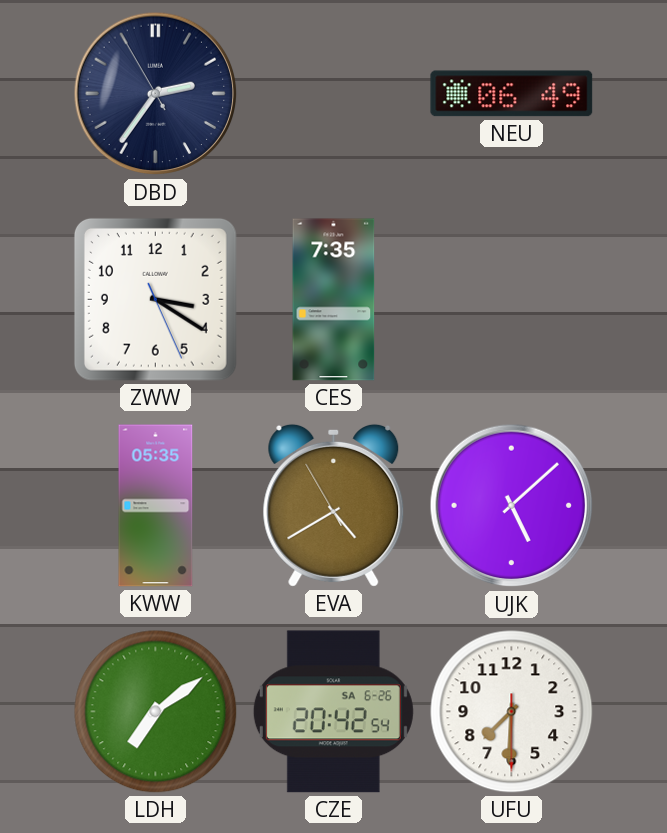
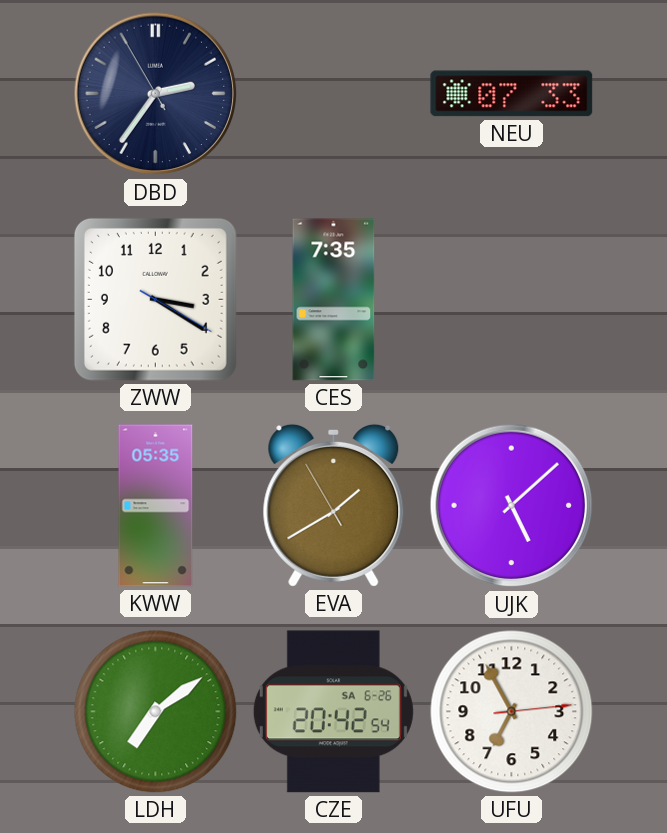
NEU: 06:49 -> 07:33
ZWW: 3:20:26 -> 3:20:20
EVA: 4:39 -> 1:39
UFU: 7:30 -> 6:55
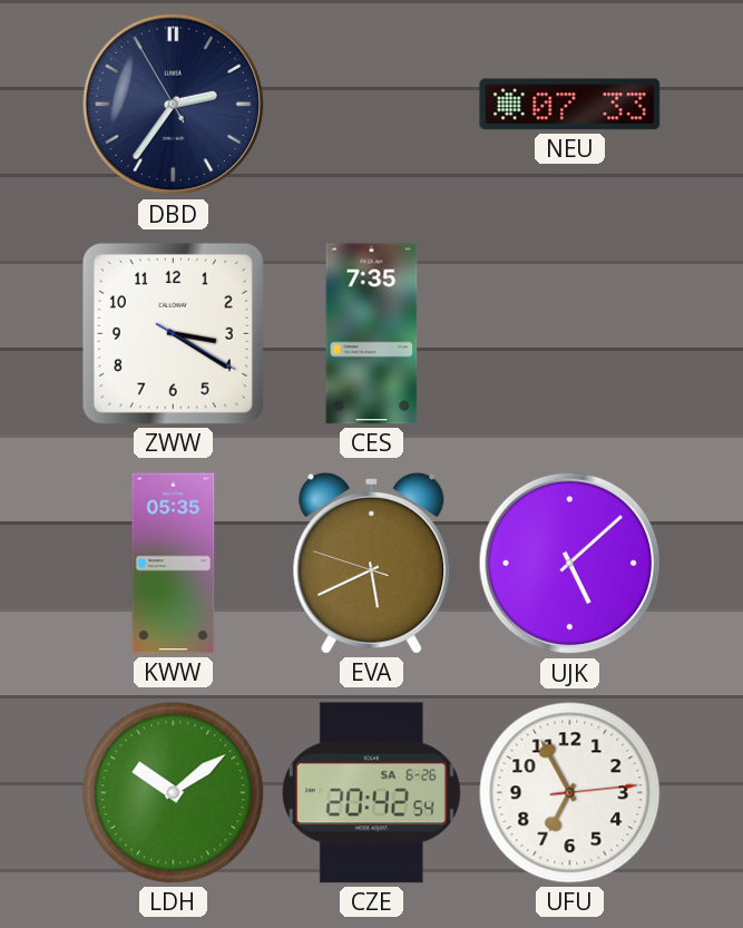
EVA: 1:39 -> 5:40
LDH: 7:09 -> 10:09
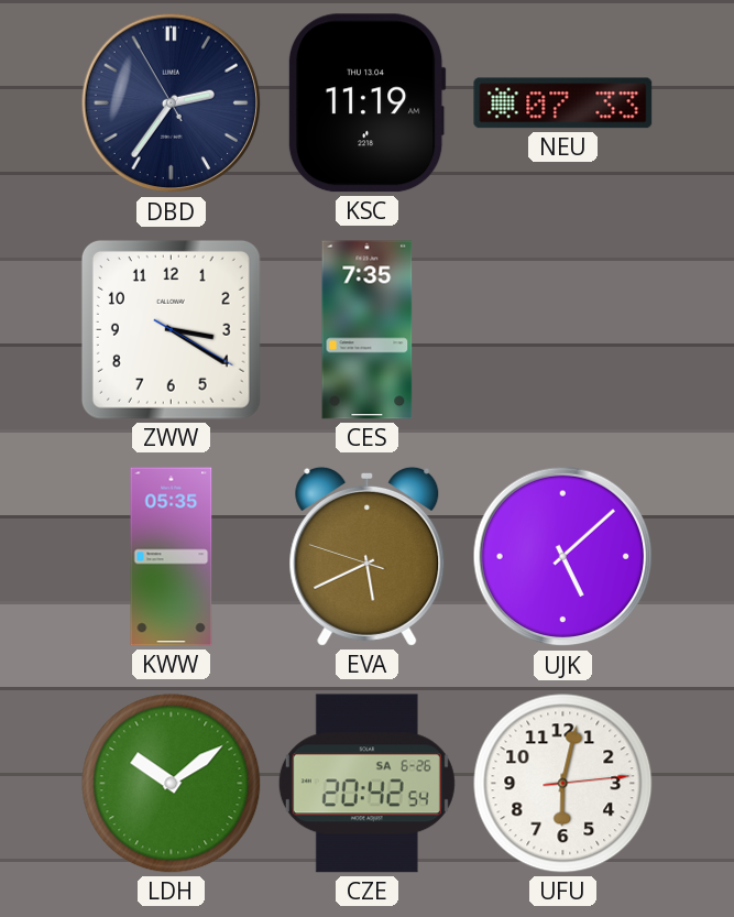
KSC: none -> 11:19
UFU: 6:55 -> 6:02
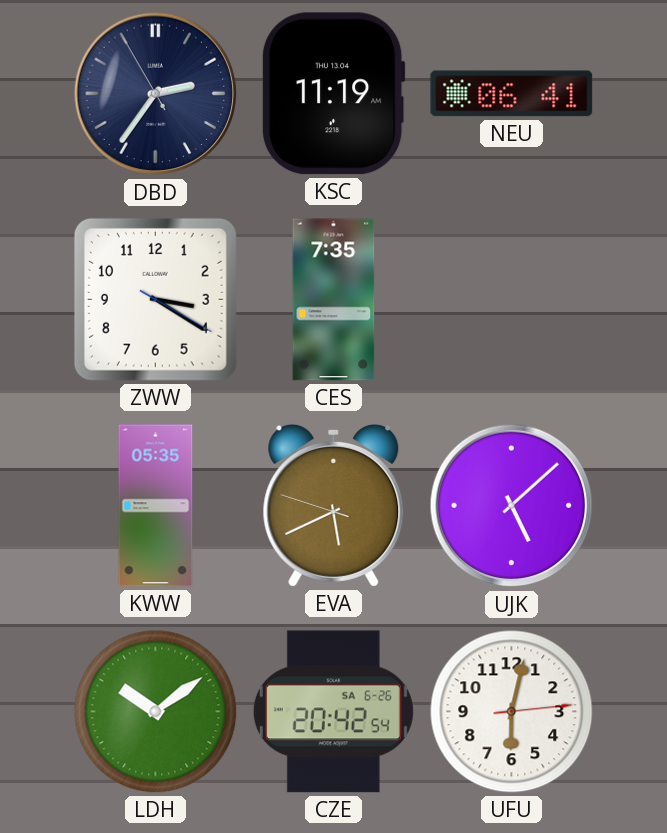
NEU: 07:33 -> 06:41
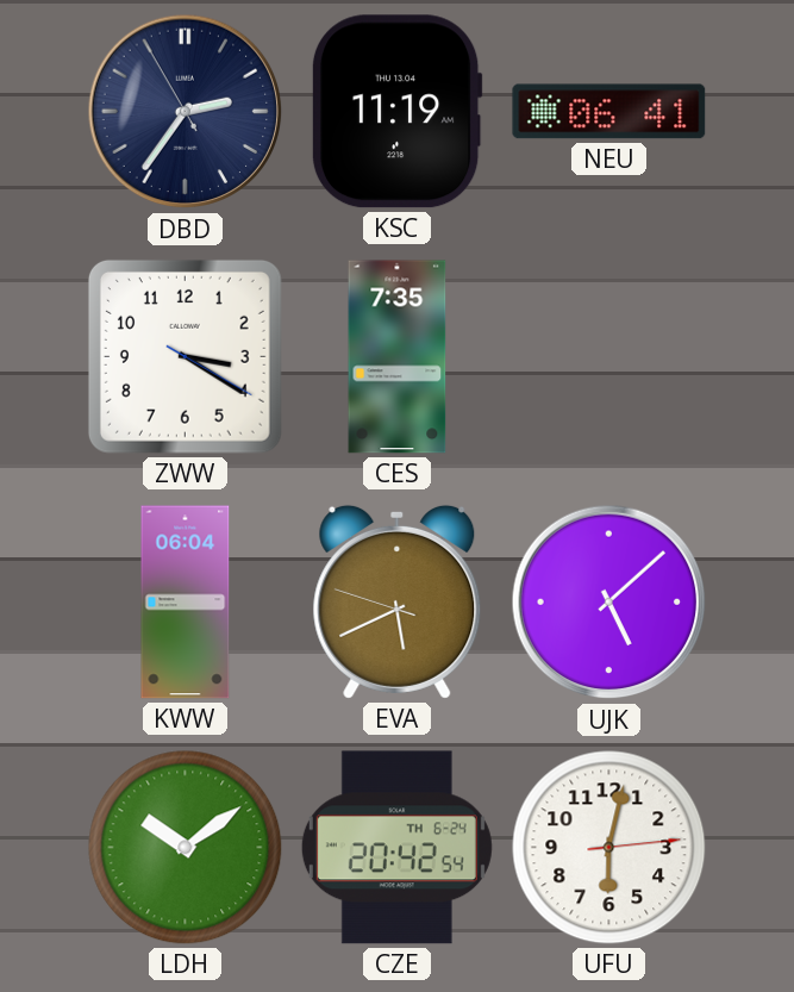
KWW: 05:35 -> 06:04
CZE date: SA 6-26 -> TH 6-24
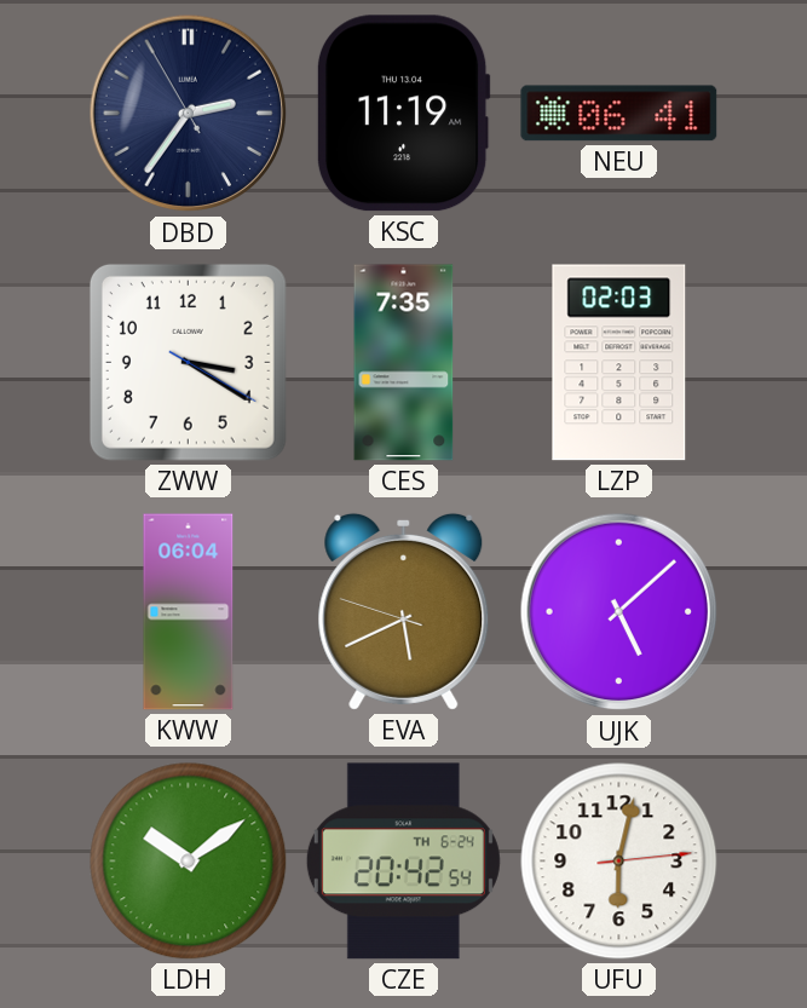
LZP: none -> 02:03
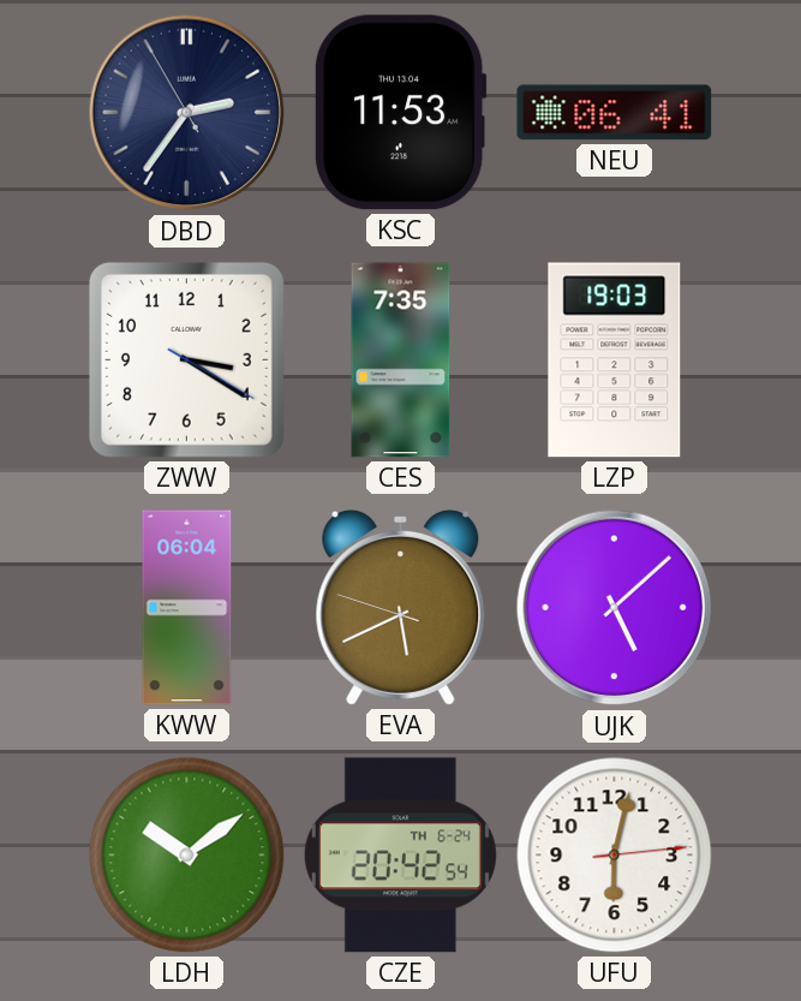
KSC: 11:19 -> 11:53
LZP: 02:03 -> 19:03
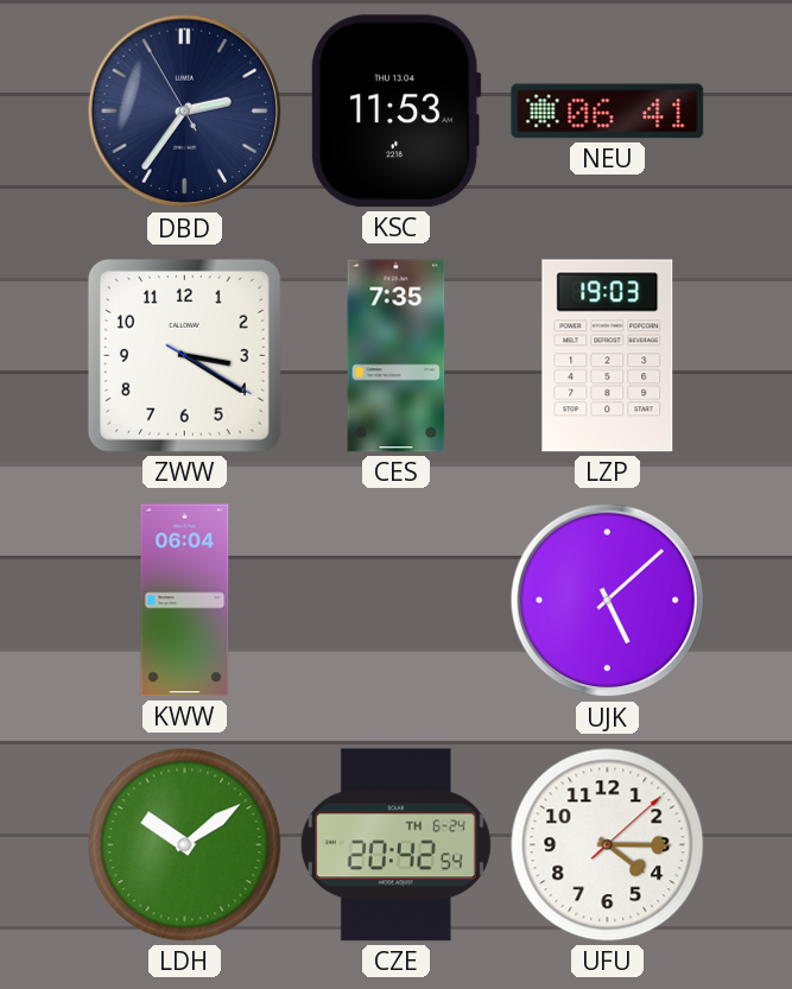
EVA: 5:40 -> none
UFU: 6:02 -> 4:15
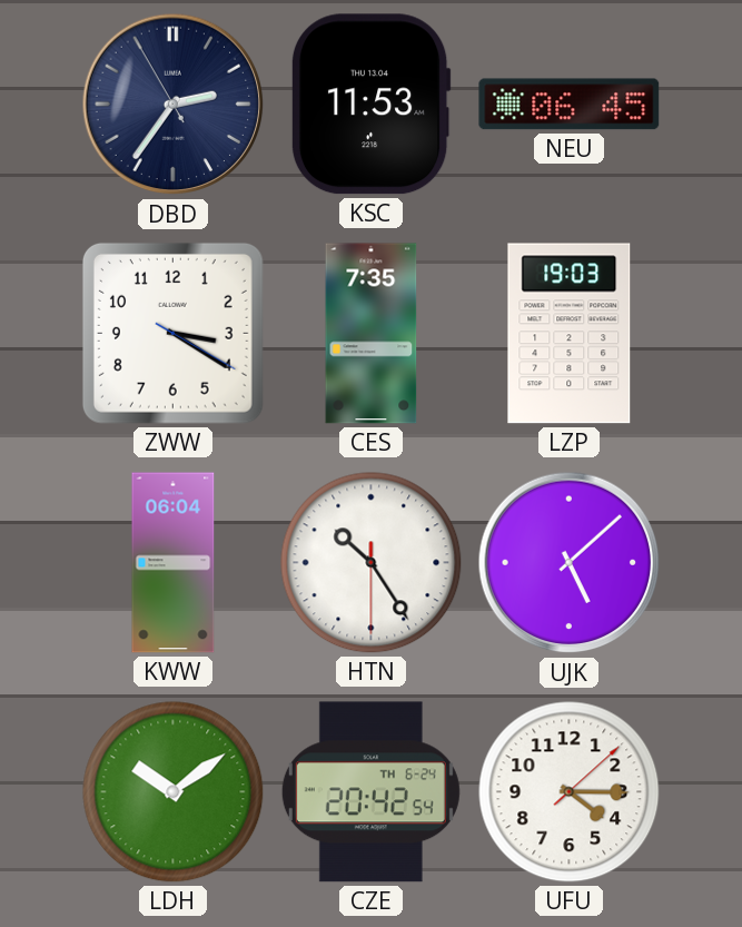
NEU: 06:41 -> 06:45
HTN: none -> 10:24
